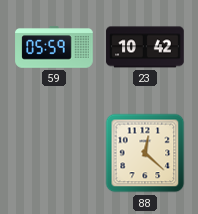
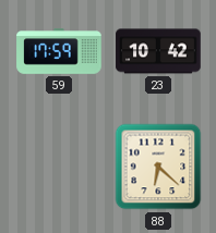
59: 05:59 -> 17:59
88: 12:22 -> 6:22
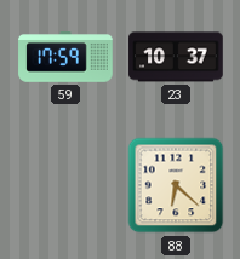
23: 10:42 -> 10:37
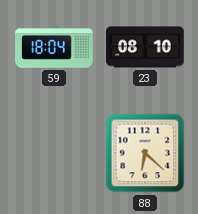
59: 17:59 -> 18:04
23: 10:37 -> 08:10
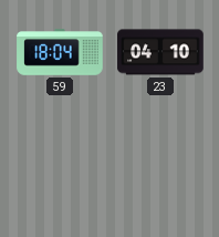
23: 08:10 -> 04:10
88: 6:22 -> none
